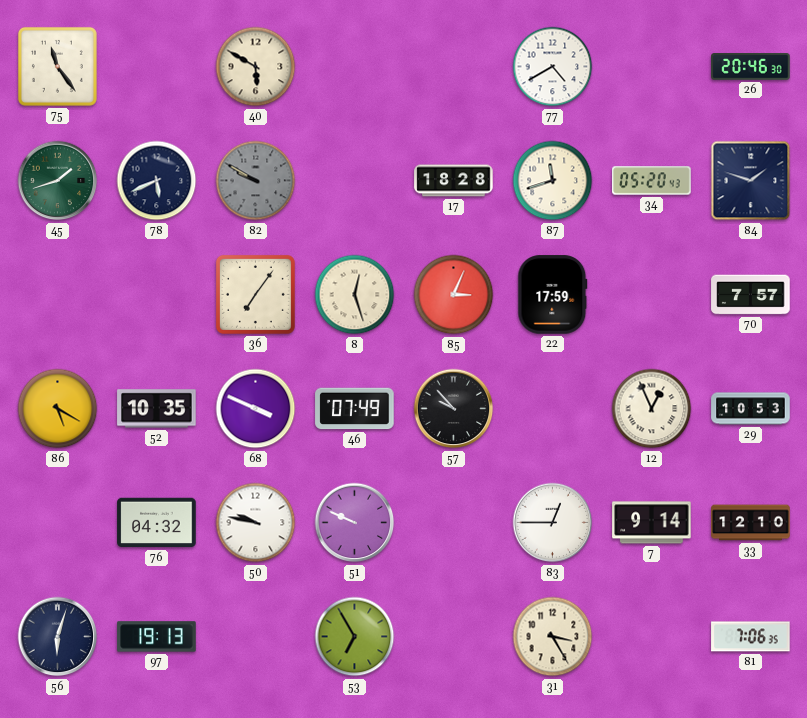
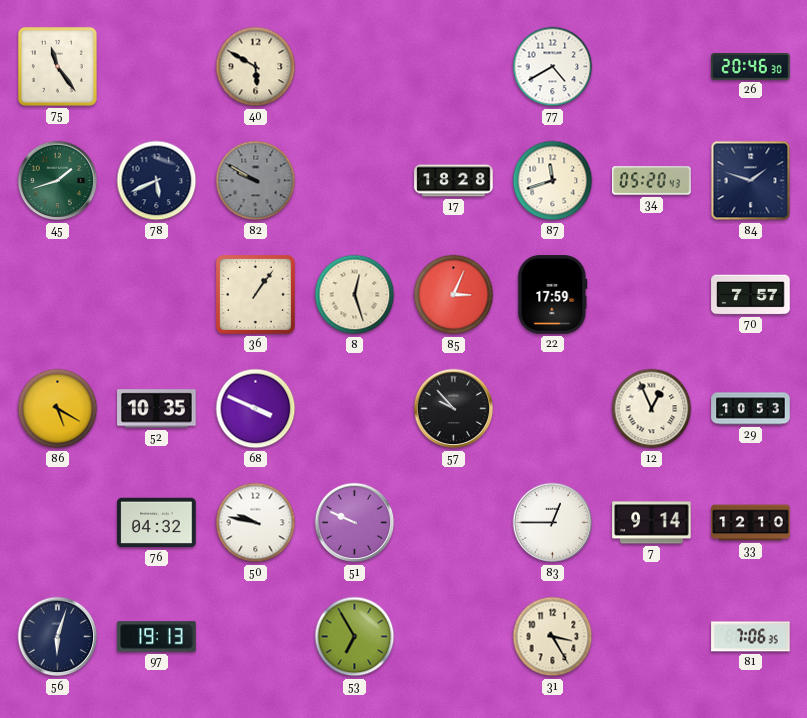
36: 7:06 -> 1:06
46: 07:49 -> none
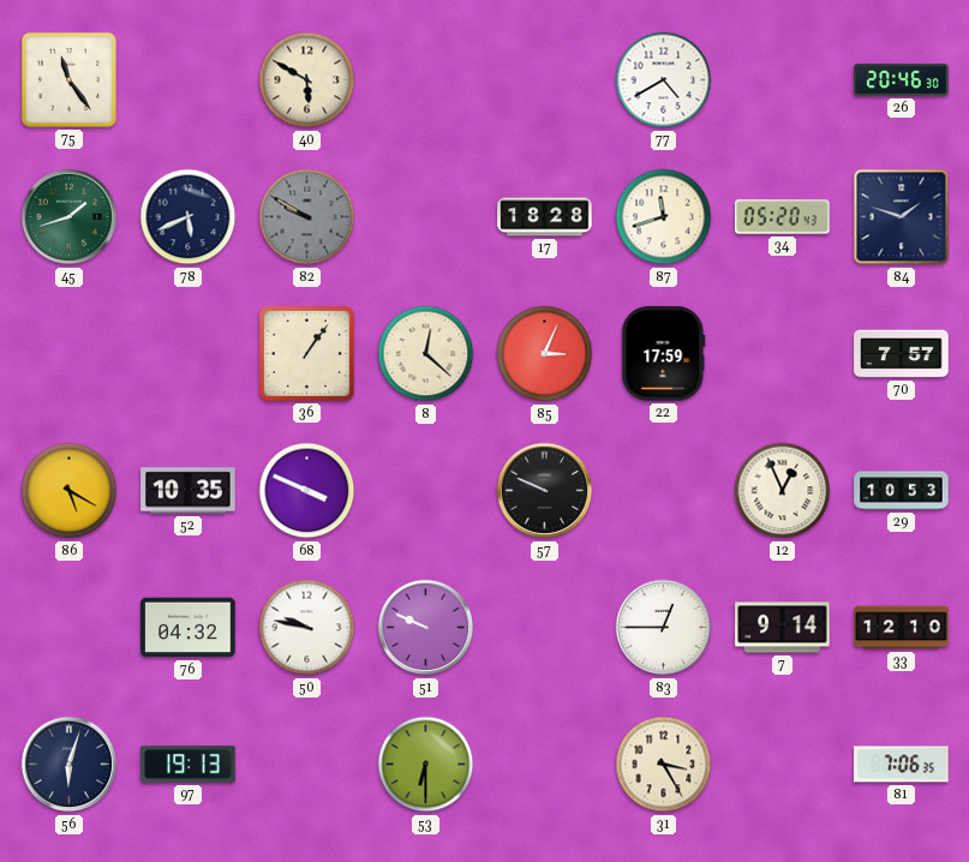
8: 12:27 -> 12:22
57: 9:53 -> 9:49
53: 6:55 -> 6:30
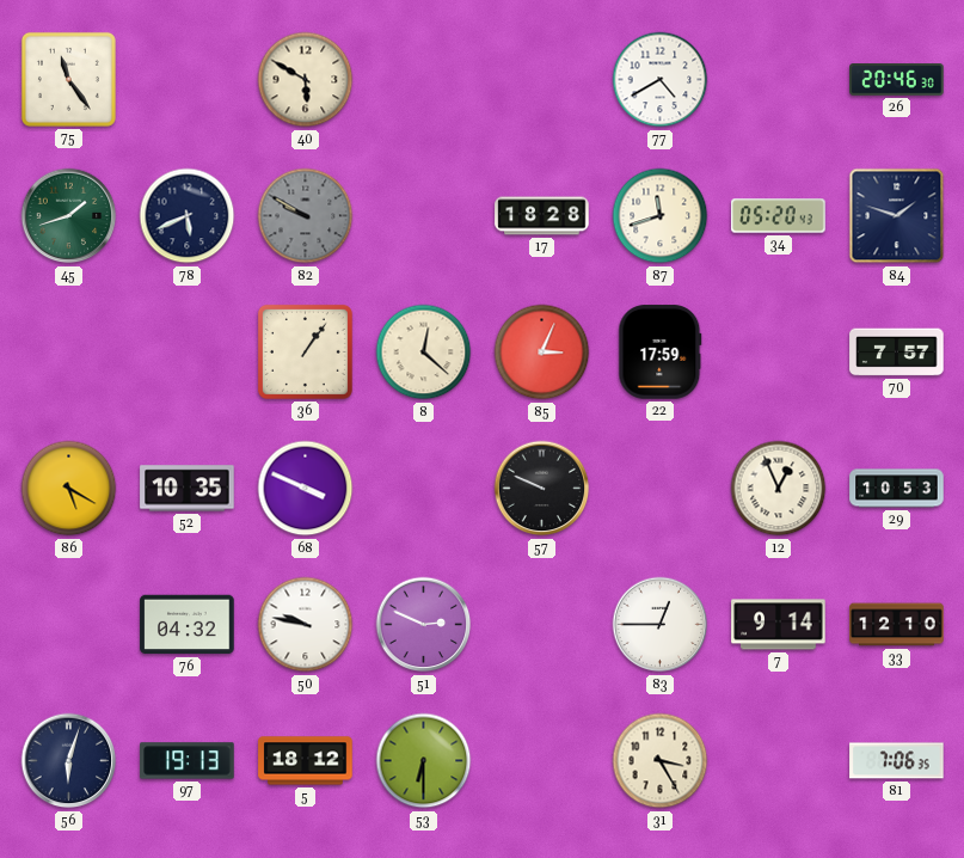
51: 9:49 -> 2:49
5: none -> 18:12
